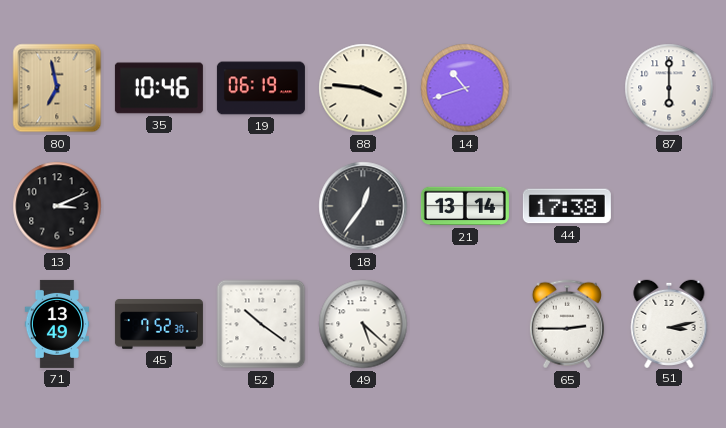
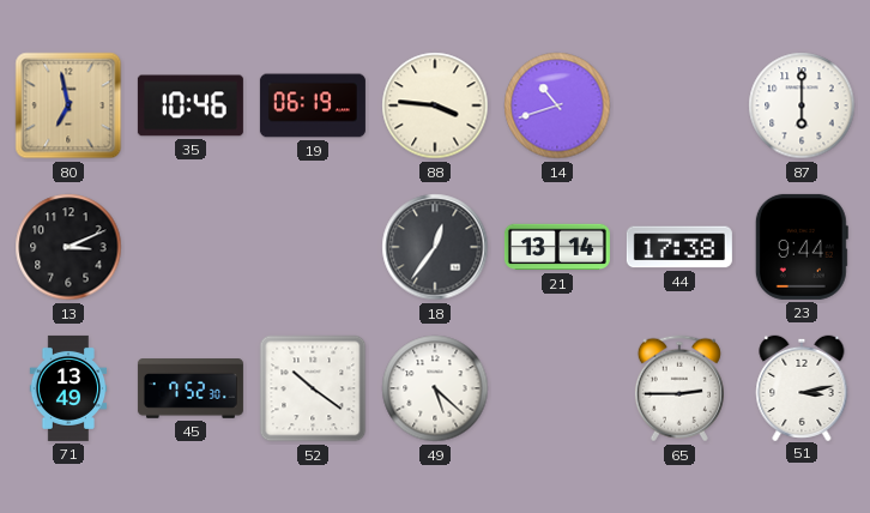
23: none -> 9:44
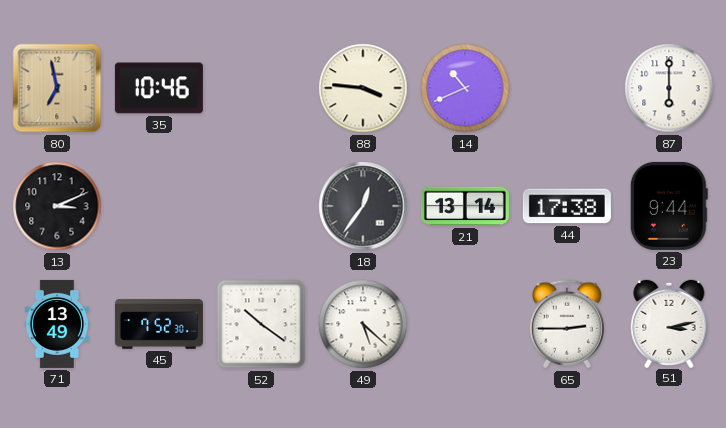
19: 06:19 -> none
14: 10:42 -> 10:41
